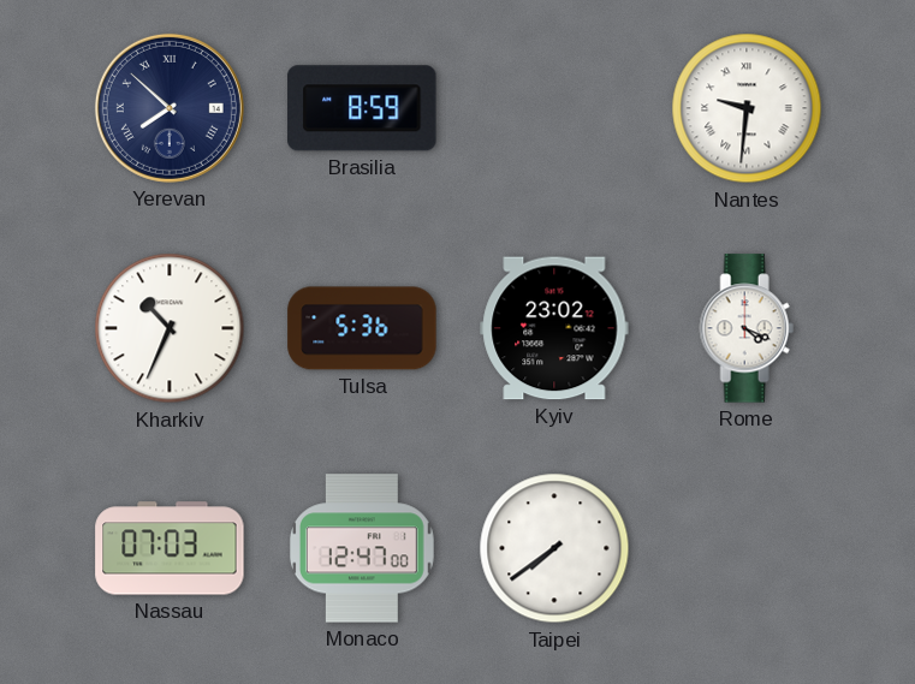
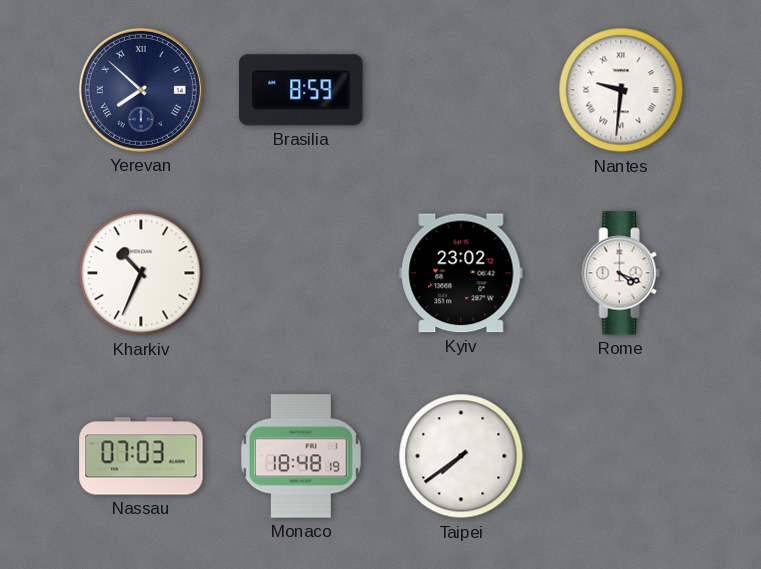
Tulsa: 5:36 -> none
Monaco: 12:47 -> 18:48
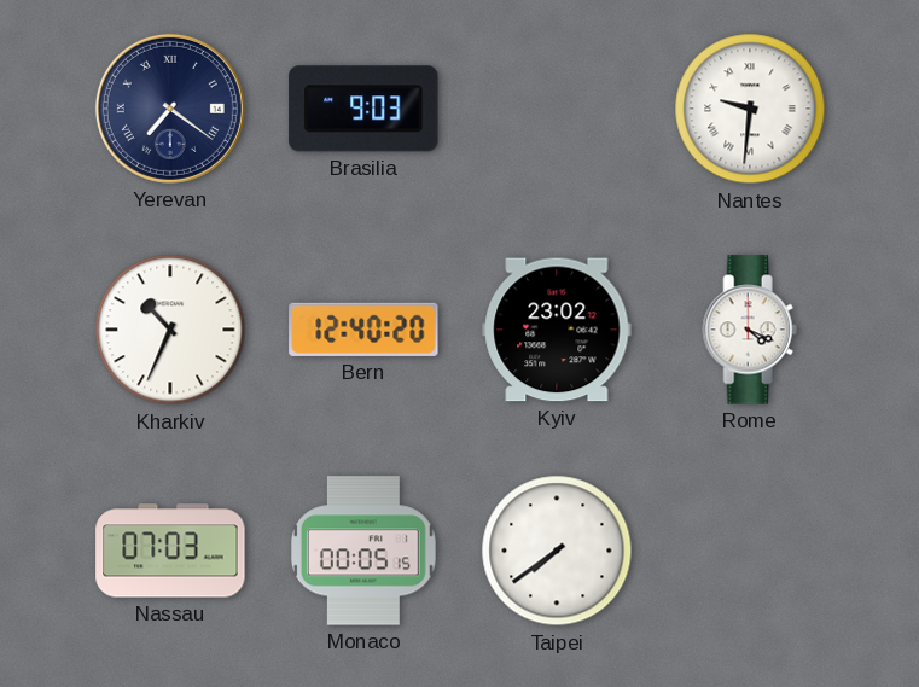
Yerevan: 7:52 -> 7:21
Brasilia: 8:59 -> 9:03
Bern: none -> 12:40
Monaco: 18:48 -> 00:05
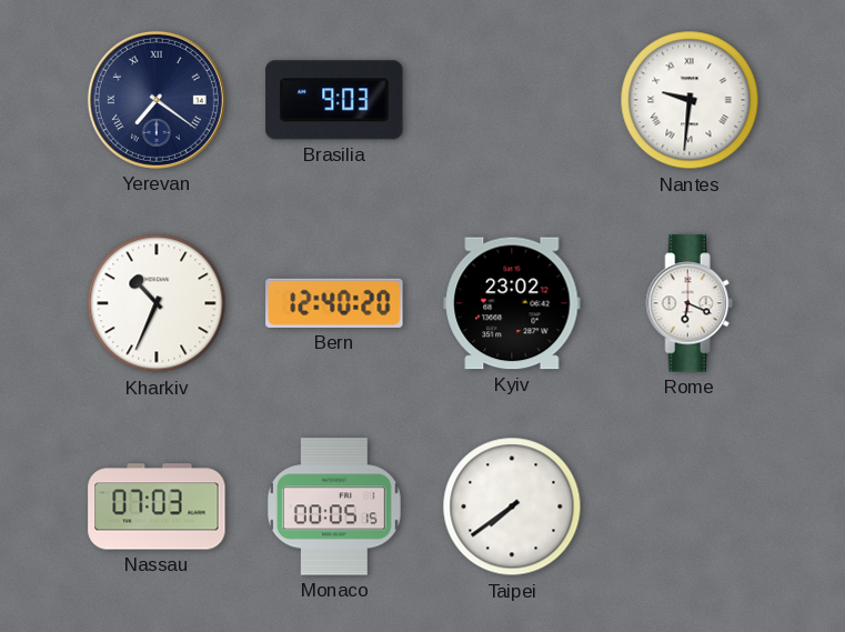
Rome: 4:19 -> 6:19
